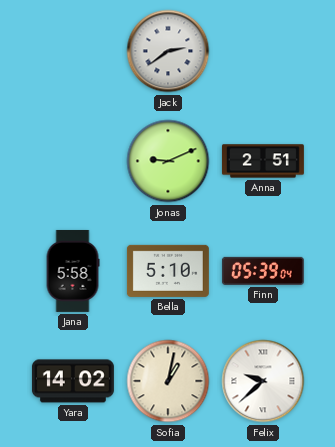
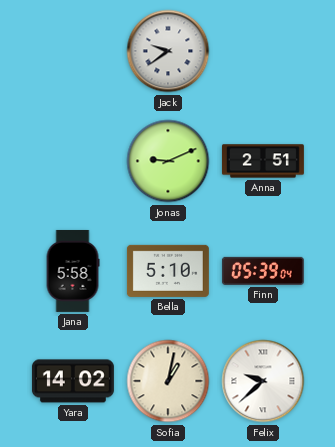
Jack: 2:39 -> 9:39
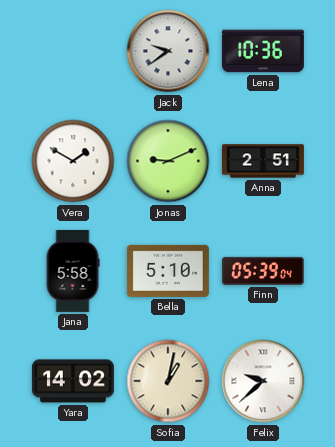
Lena: none -> 10:36
Vera: none -> 1:50
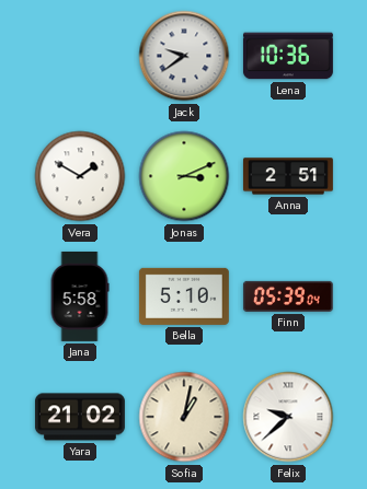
Jonas: 9:11 -> 3:11
Yara: 14:02 -> 21:02
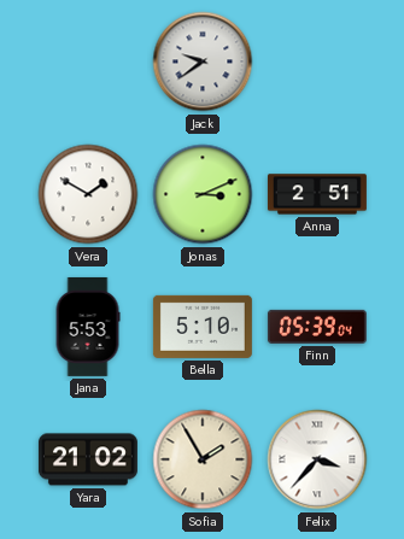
Lena: 10:36 -> none
Jana: 5:58 -> 5:53
Sofia: 1:02 -> 1:55
Felix: 9:38 -> 3:37
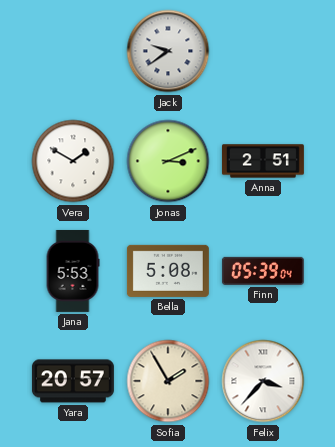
Bella: 5:10 -> 5:08
Yara: 21:02 -> 20:57
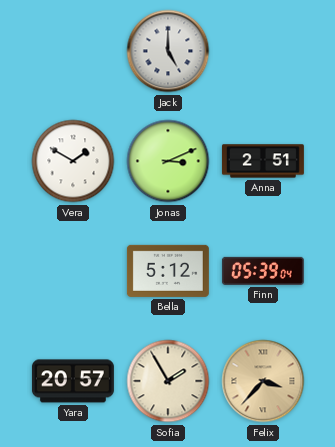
Jack: 9:39 -> 5:00
Jana: 5:53 -> none
Bella: 5:08 -> 5:12
Felix dial: white -> champagne
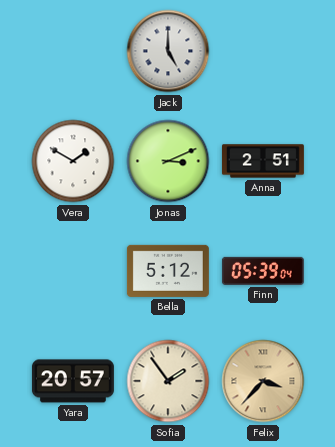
Sofia: 1:55 -> 1:54
